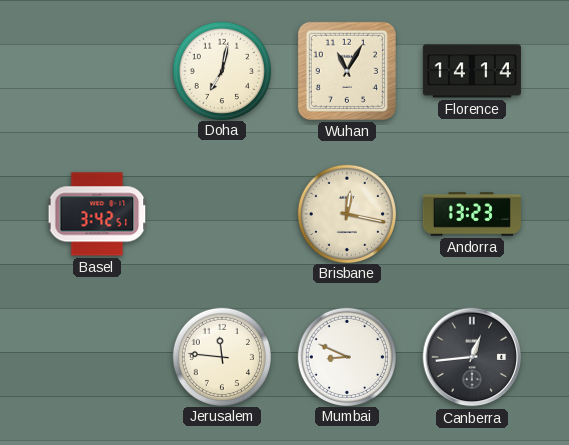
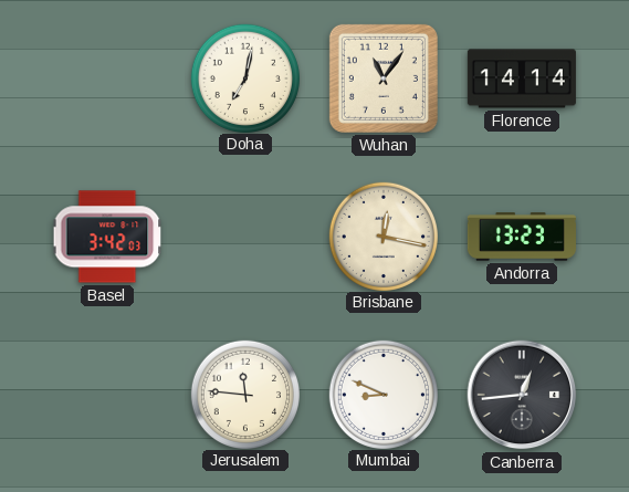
Wuhan: 11:05 -> 11:06
Basel: 3:42:51 -> 3:42:03
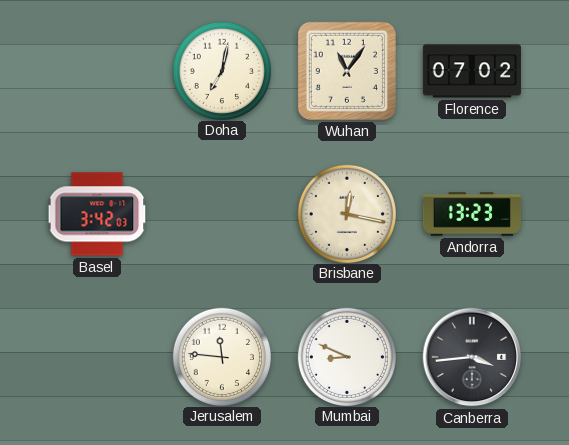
Florence: 14:14 -> 07:02
Canberra: 12:44 -> 3:44
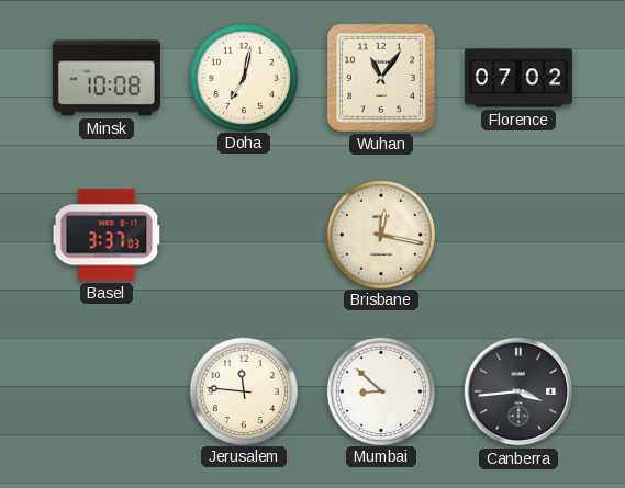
Minsk: none -> 10:08
Basel: 3:42 -> 3:37
Andorra: 13:23 -> none
Mumbai: 8:49 -> 8:52
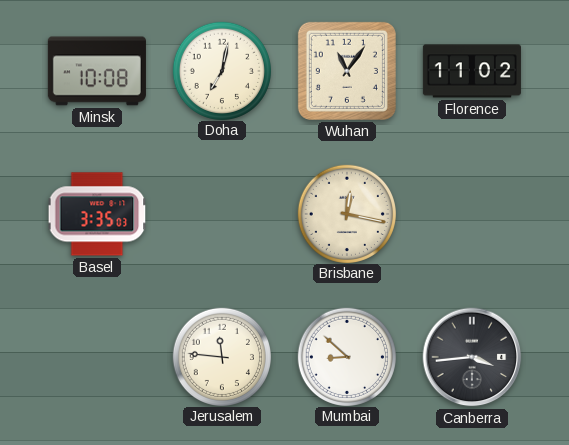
Florence: 07:02 -> 11:02
Basel: 3:37 -> 3:35
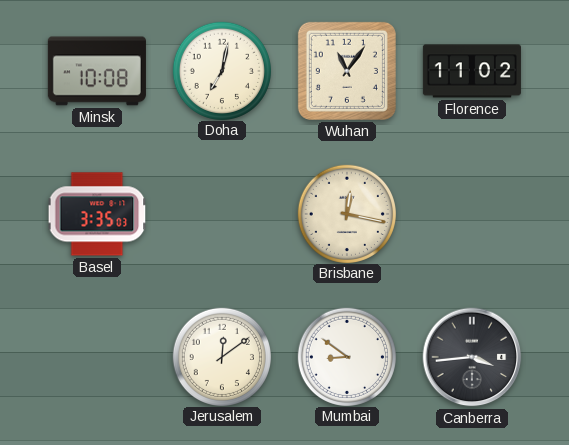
Jerusalem: 11:46 -> 12:09
Mumbai: 8:52 -> 8:51
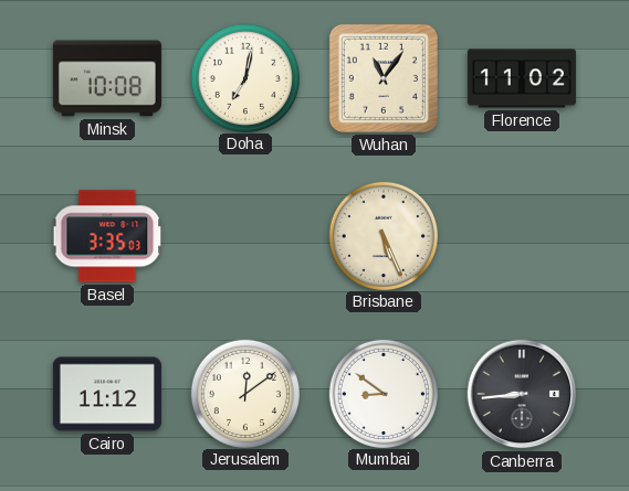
Brisbane: 12:17 -> 5:26
Cairo: none -> 11:12
Canberra: 3:44 -> 8:44
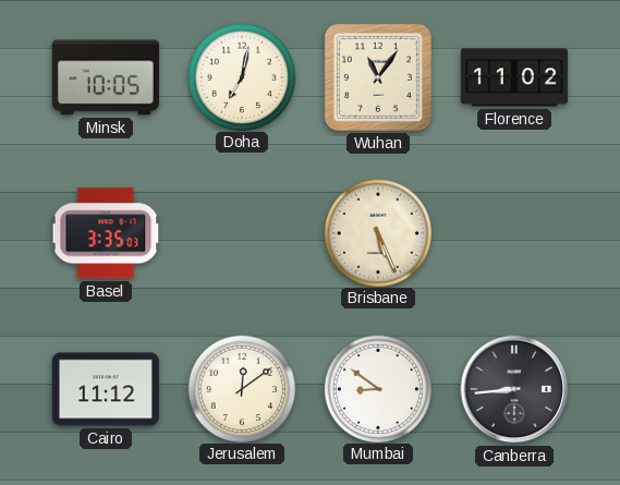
Minsk: 10:08 -> 10:05
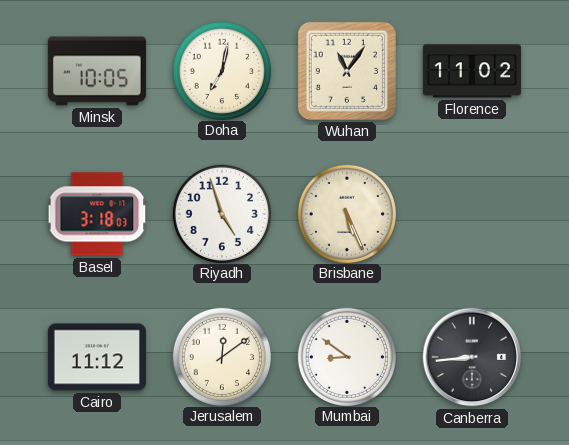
Basel: 3:35 -> 3:18
Riyadh: none -> 4:57
